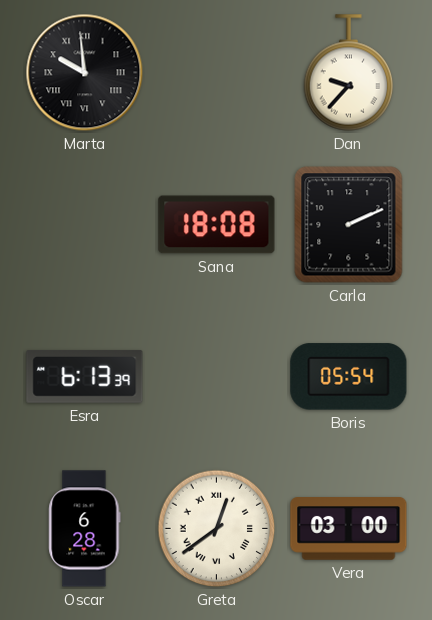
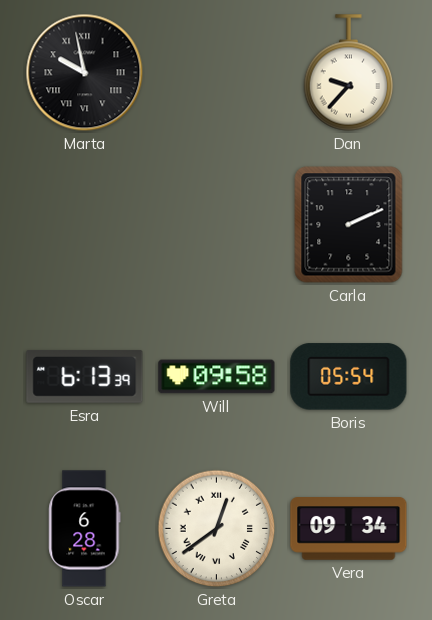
Marta: 9:59 -> 9:58
Sana: 18:08 -> none
Will: none -> 09:58
Vera: 03:00 -> 09:34
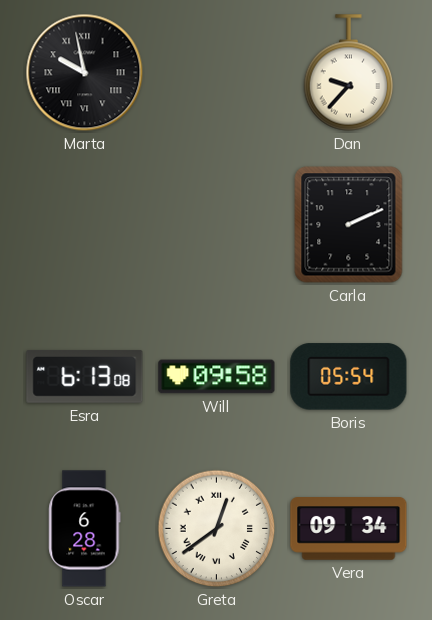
Esra: 6:13:39 -> 6:13:08
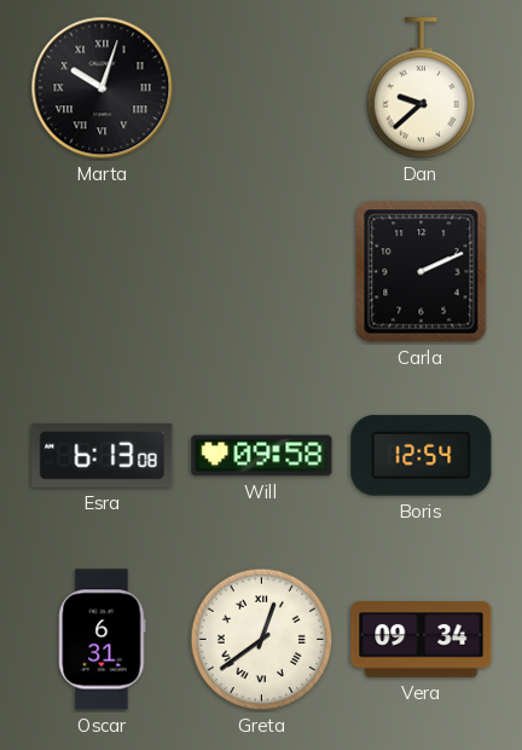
Marta: 9:58 -> 10:03
Dan: 9:37 -> 9:38
Boris: 05:54 -> 12:54
Oscar: 6:28 -> 6:31
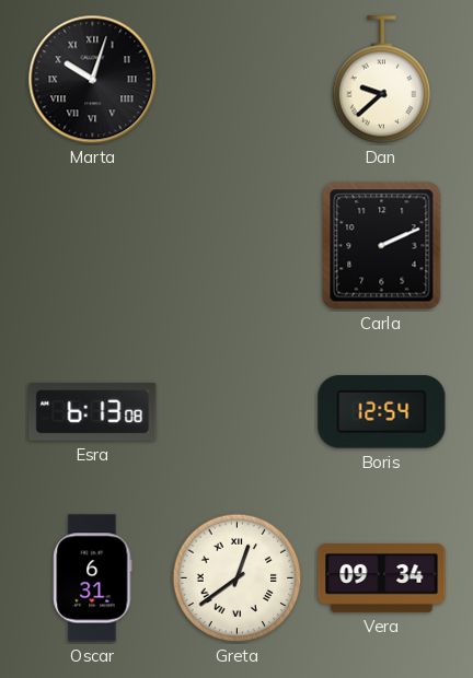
Will: 09:58 -> none
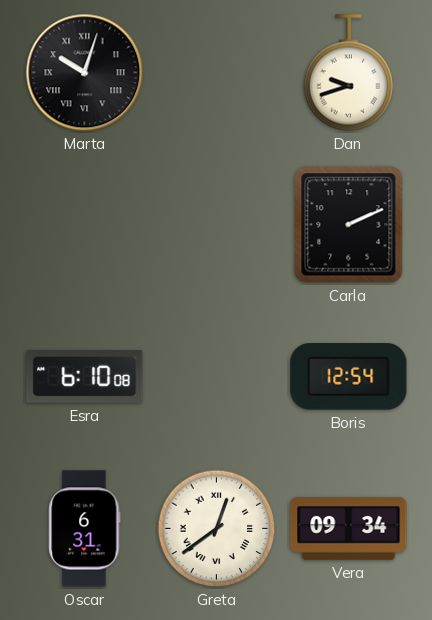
Dan: 9:38 -> 9:42
Esra: 6:13 -> 6:10
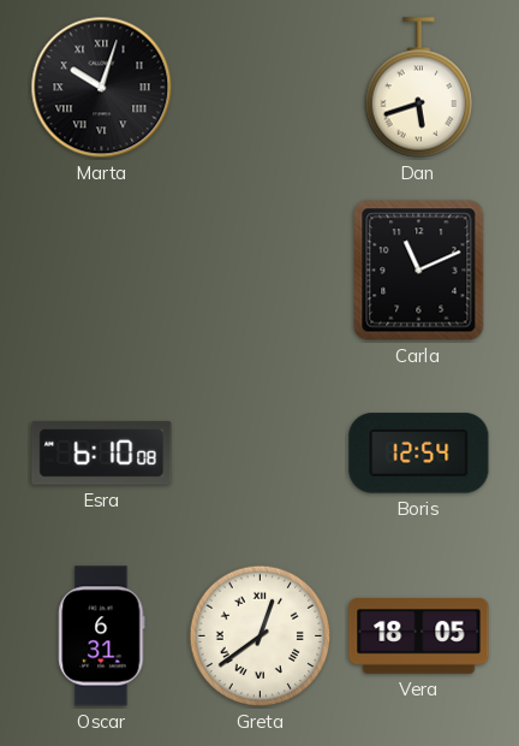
Dan: 9:42 -> 5:42
Carla: 2:11 -> 11:11
Vera: 09:34 -> 18:05
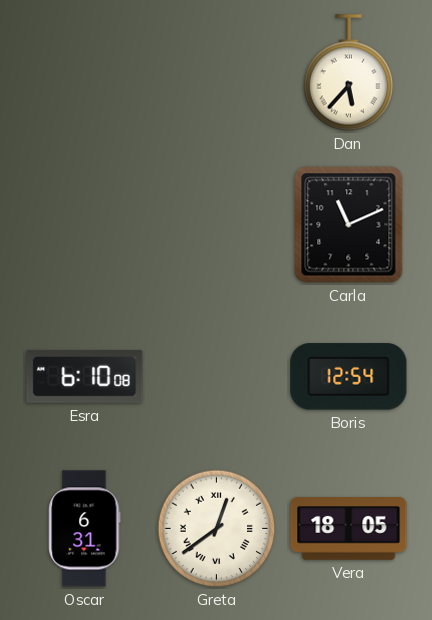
Marta: 10:03 -> none
Dan: 5:42 -> 5:37
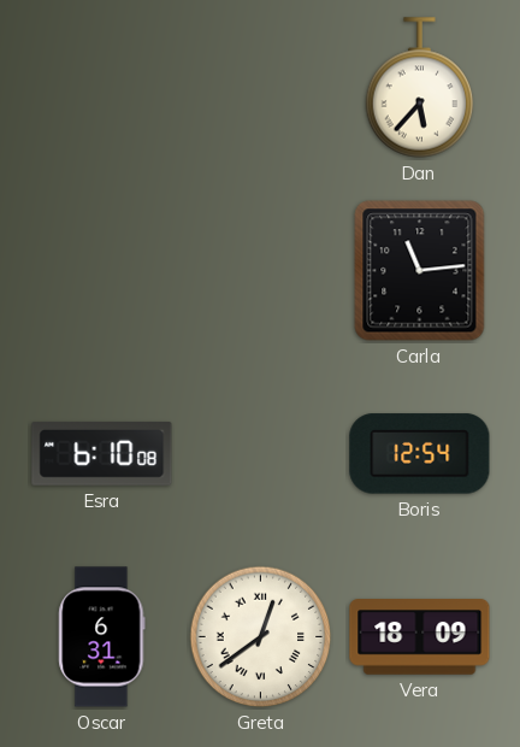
Carla: 11:11 -> 11:14
Vera: 18:05 -> 18:09
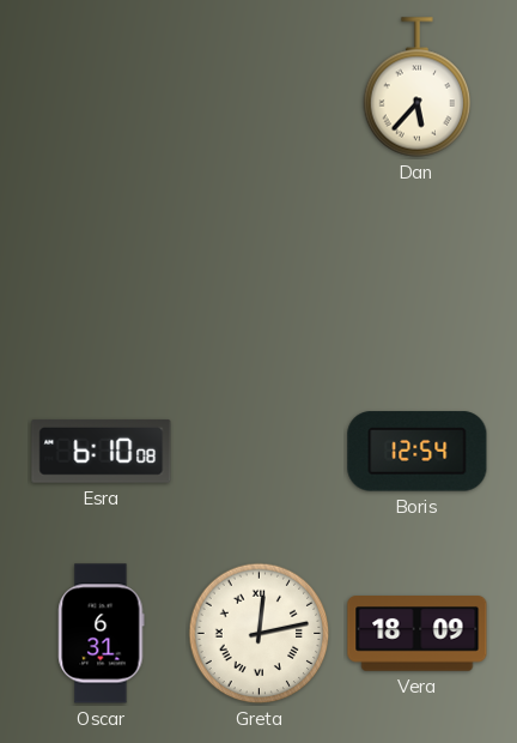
Carla: 11:14 -> none
Greta: 12:39 -> 12:13
